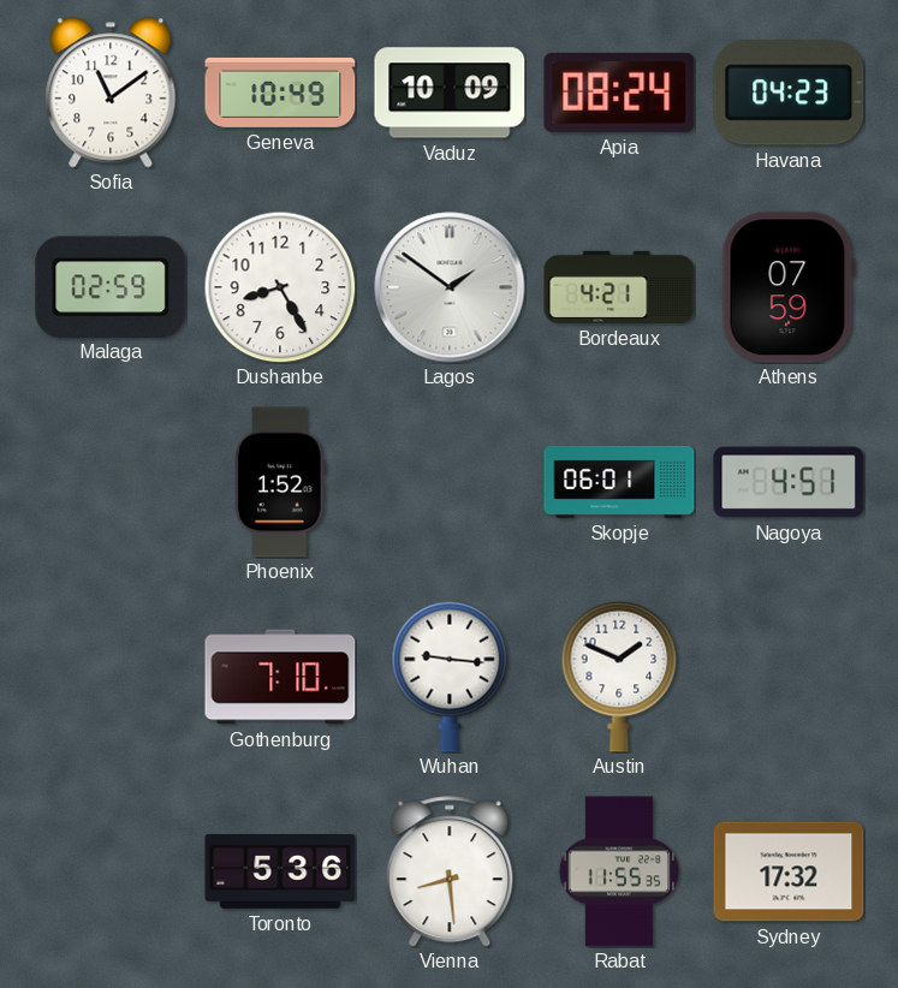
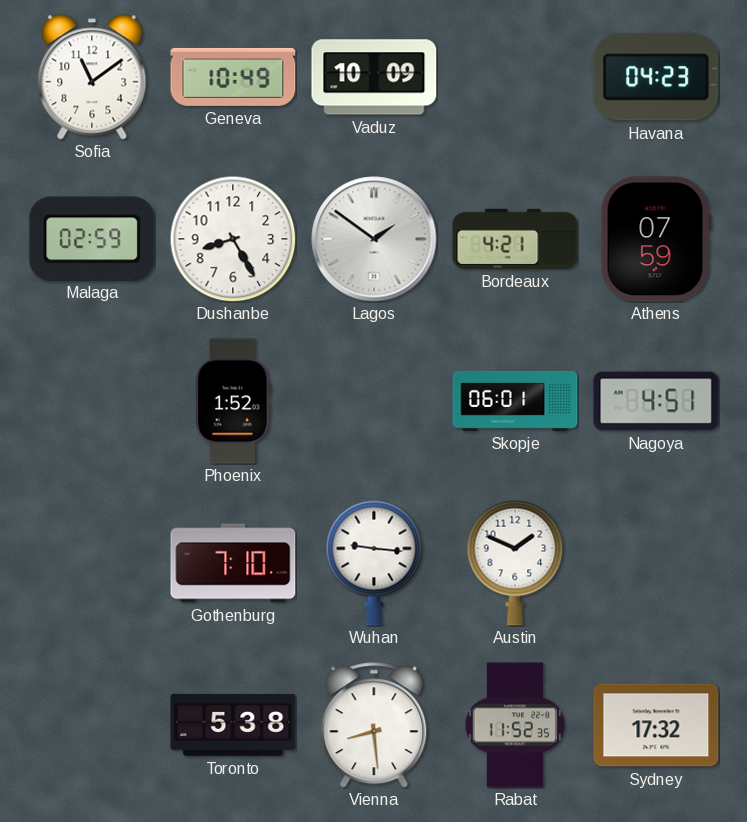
Apia: 08:24 -> none
Toronto: 5:36 -> 5:38
Rabat: 11:55 -> 11:52
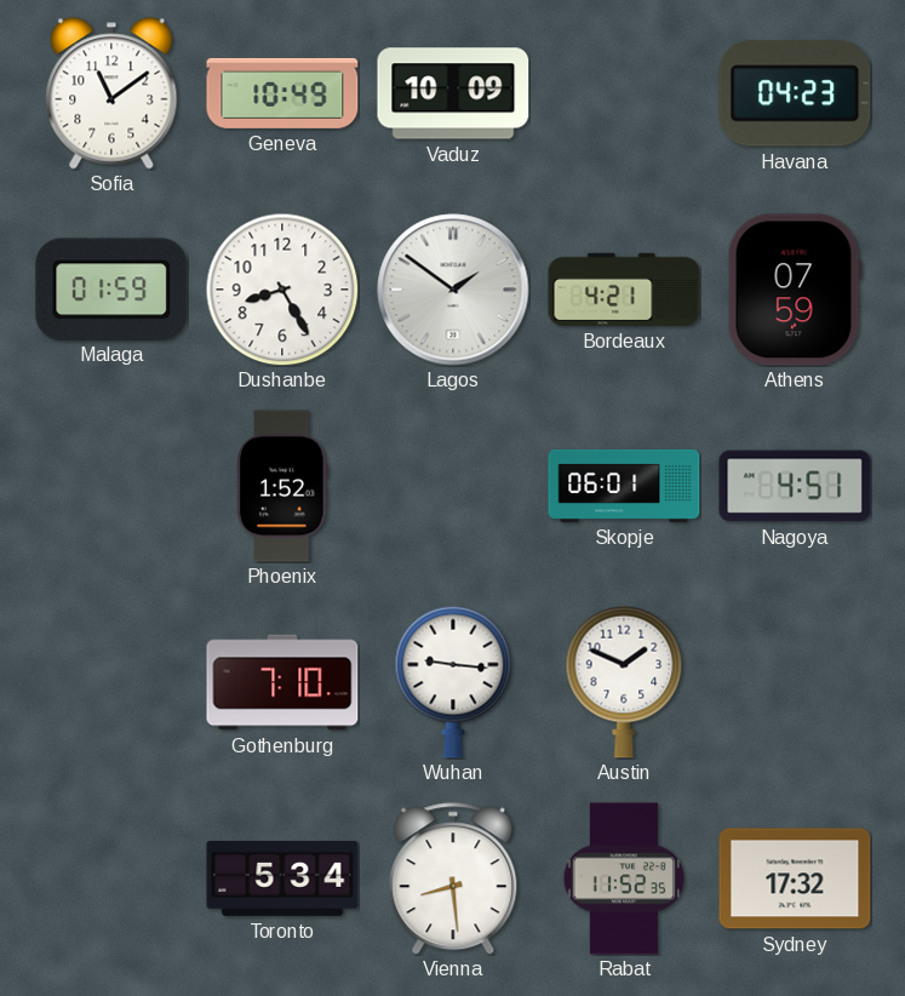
Malaga: 02:59 -> 01:59
Toronto: 5:38 -> 5:34
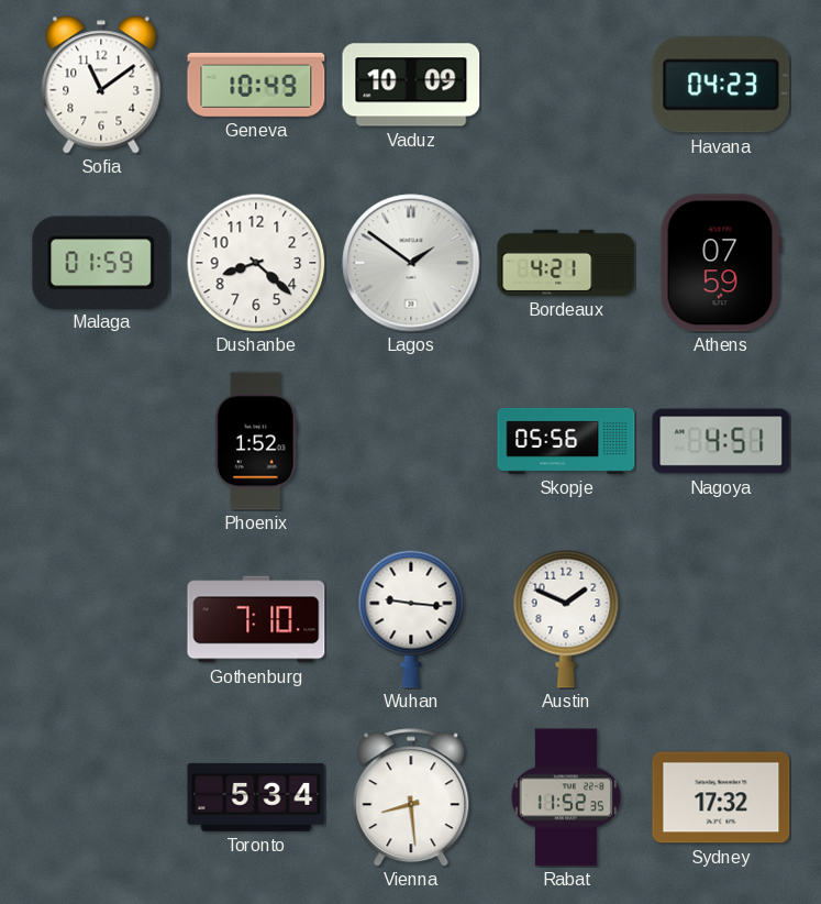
Dushanbe: 8:25 -> 8:22
Skopje: 06:01 -> 05:56
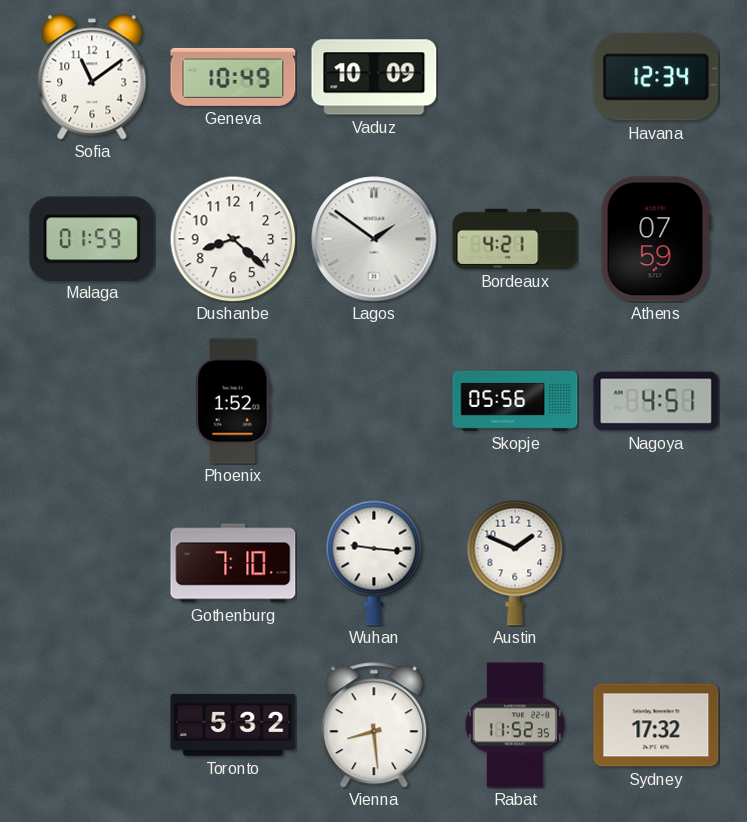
Havana: 04:23 -> 12:34
Toronto: 5:34 -> 5:32
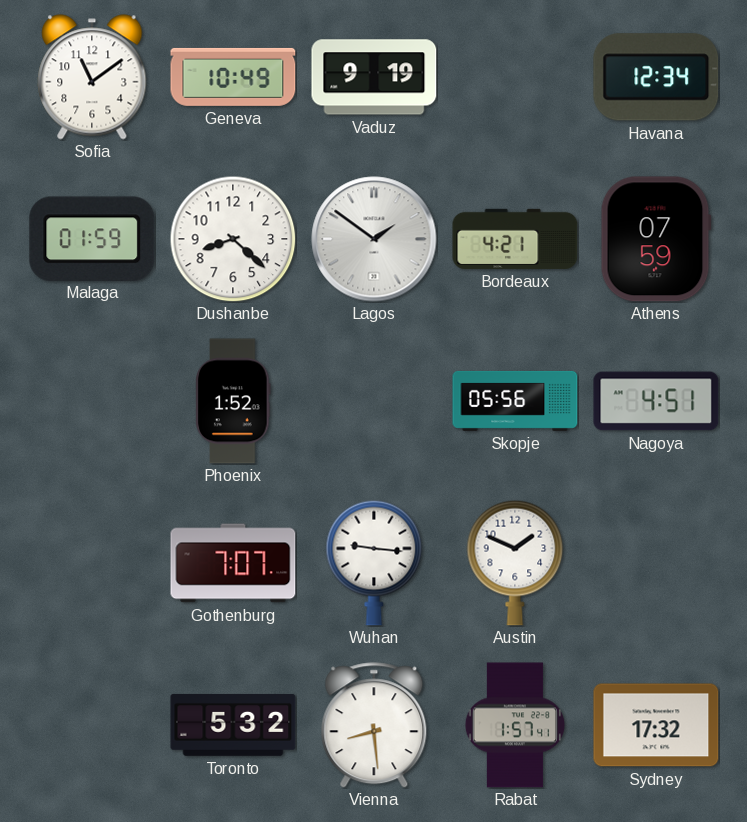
Vaduz: 10:09 -> 9:19
Gothenburg: 7:10 -> 7:07
Rabat: 11:52 -> 1:57
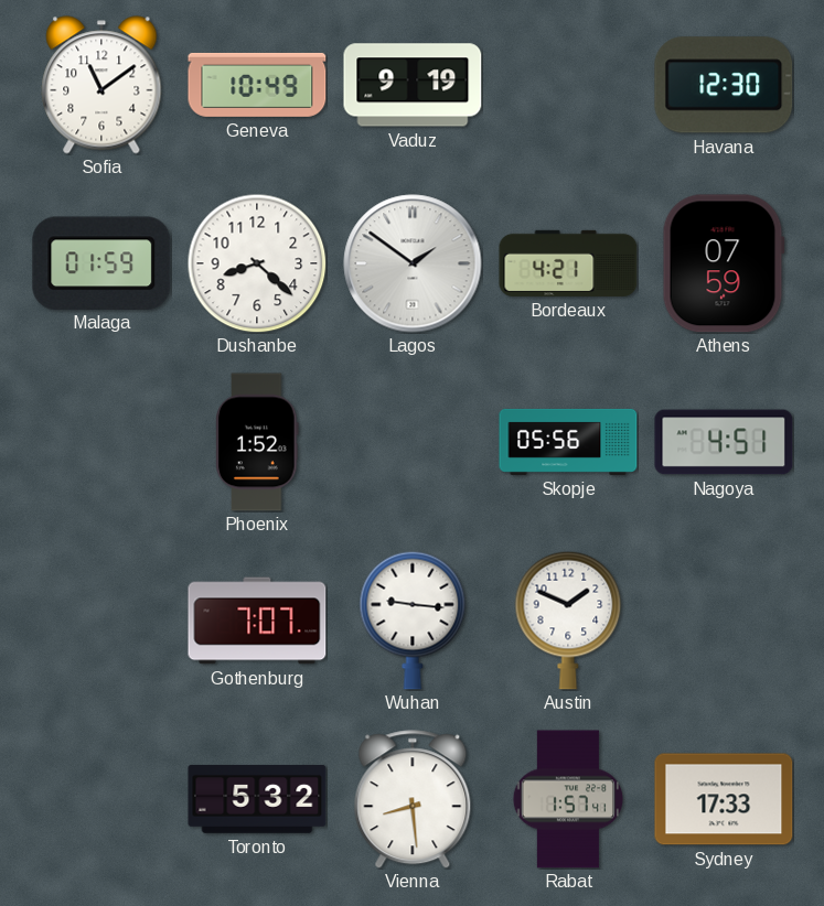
Havana: 12:34 -> 12:30
Sydney: 17:32 -> 17:33
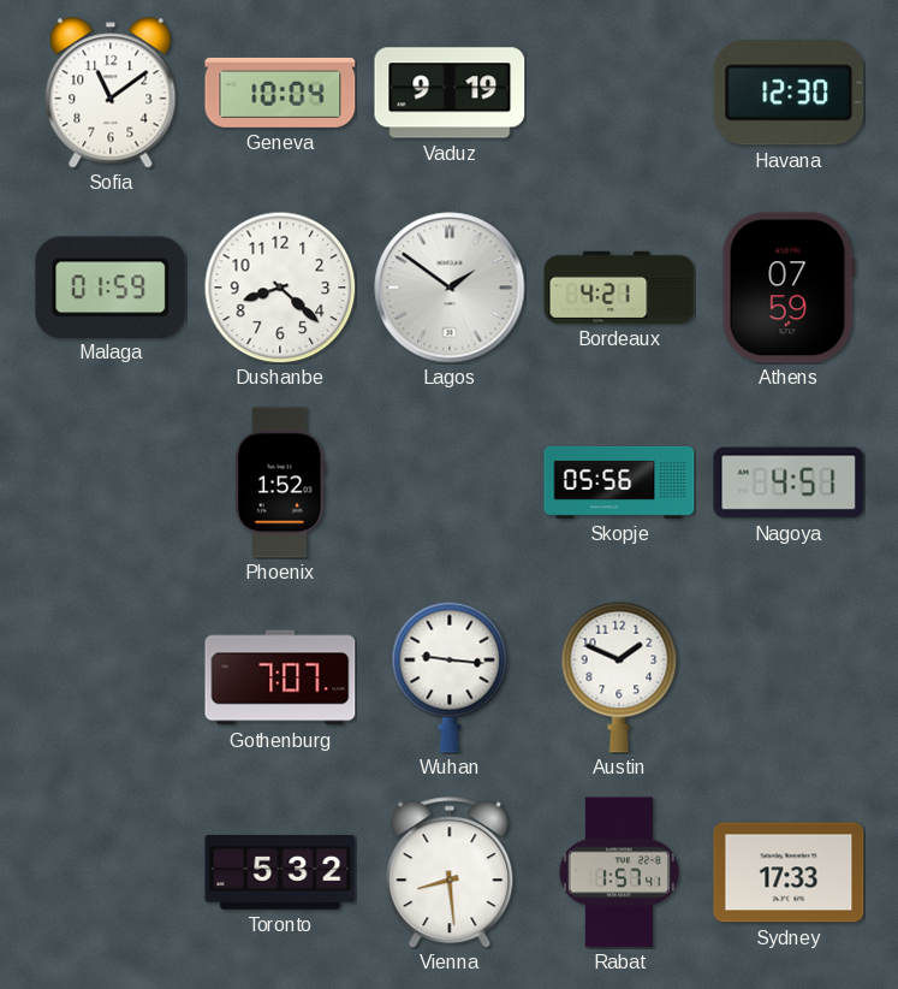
Geneva: 10:49 -> 10:04
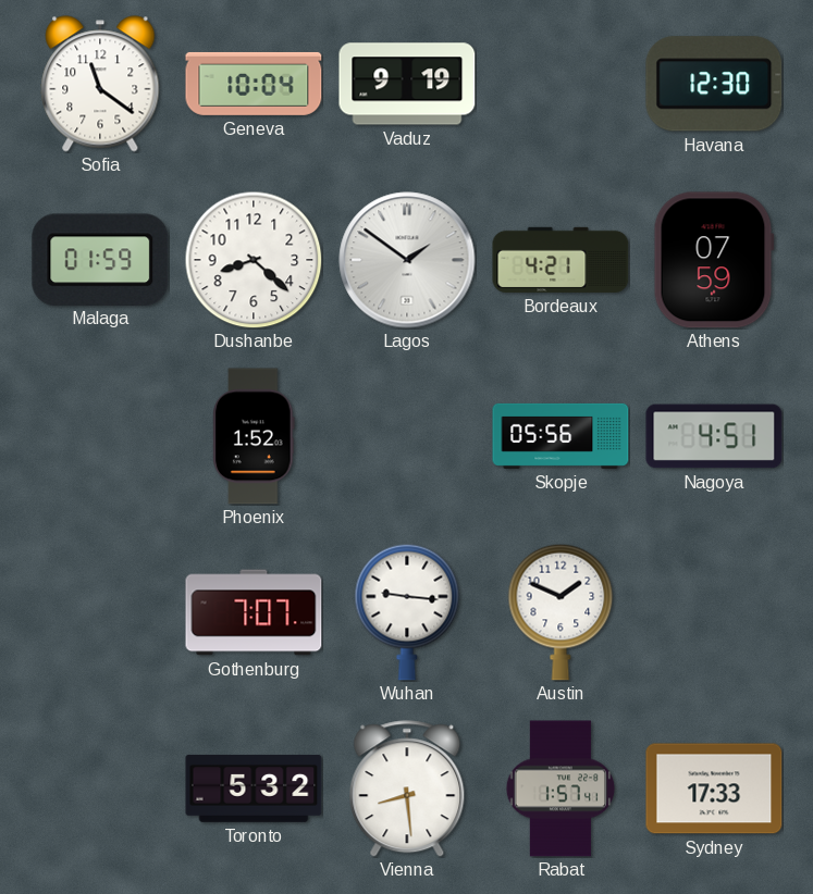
Sofia: 11:09 -> 11:21
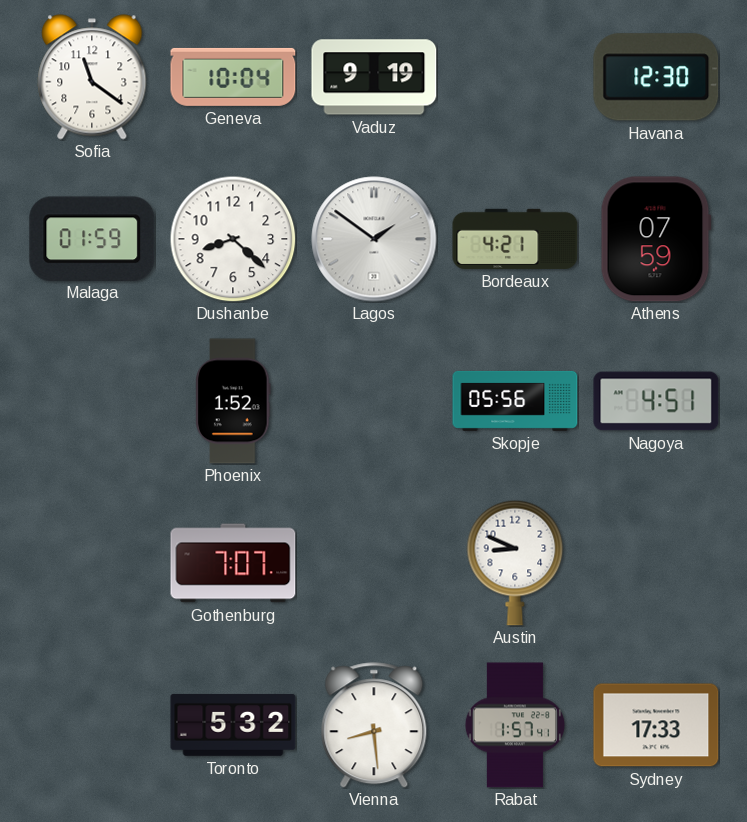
Wuhan: 9:16 -> none
Austin: 1:49 -> 8:49
